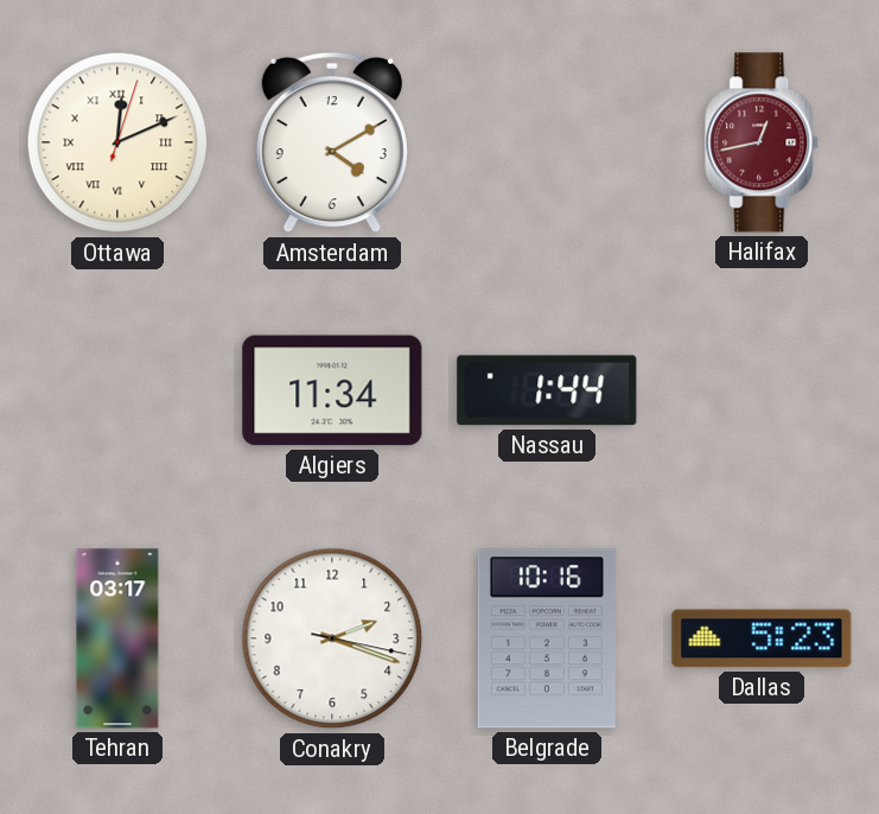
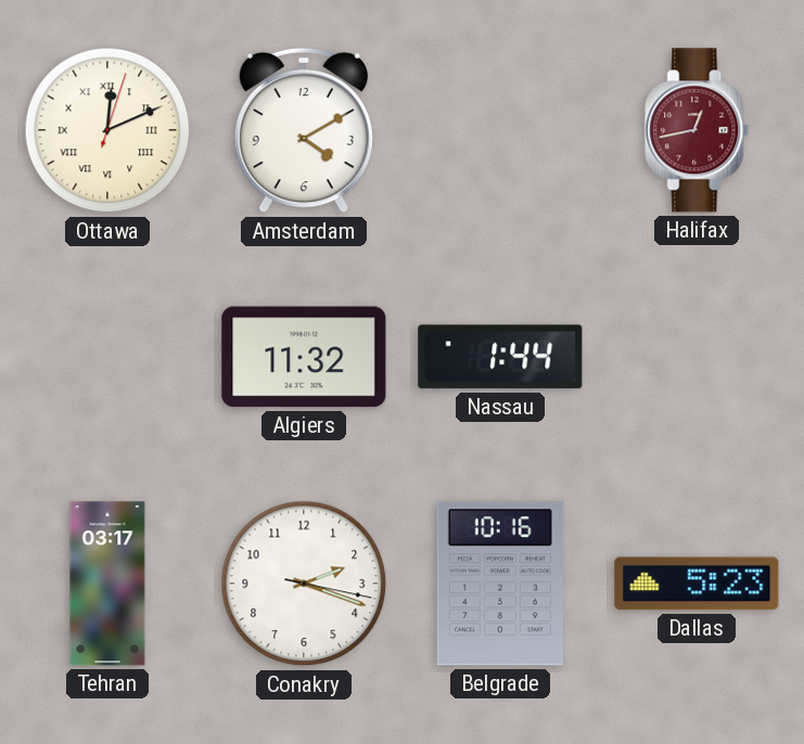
Algiers: 11:34 -> 11:32
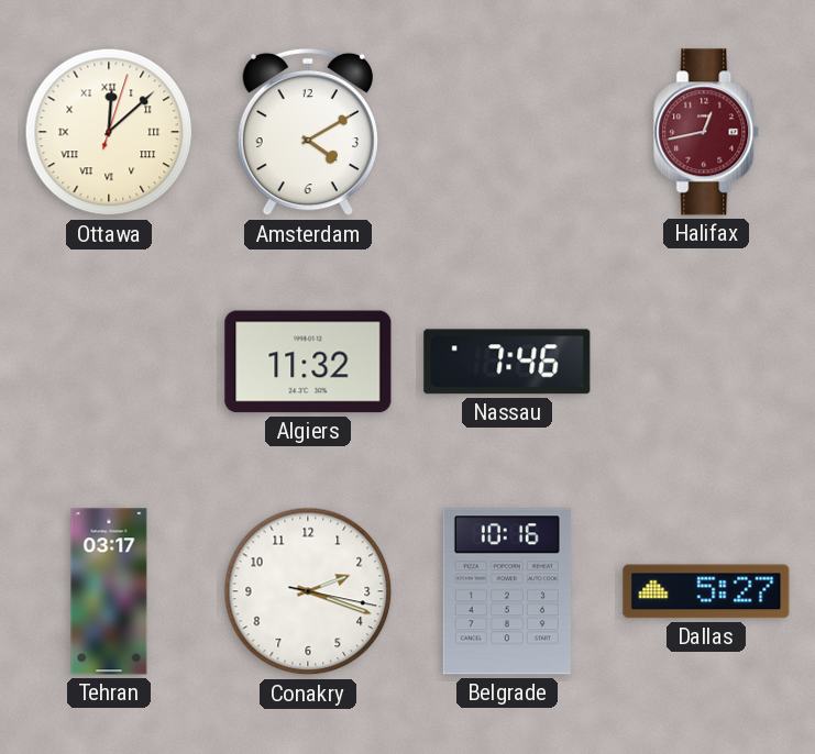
Ottawa: 12:11 -> 12:08
Nassau: 1:44 -> 7:46
Dallas: 5:23 -> 5:27
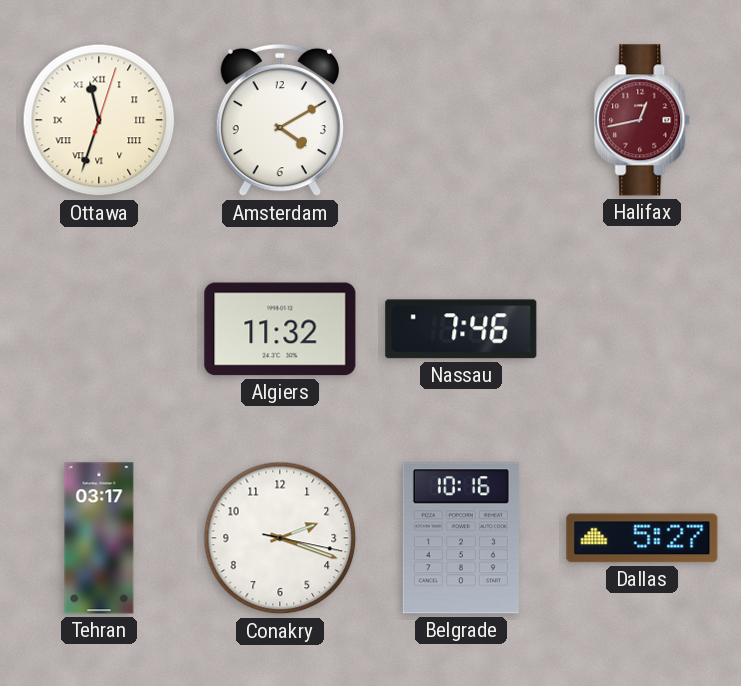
Ottawa: 12:08 -> 11:33
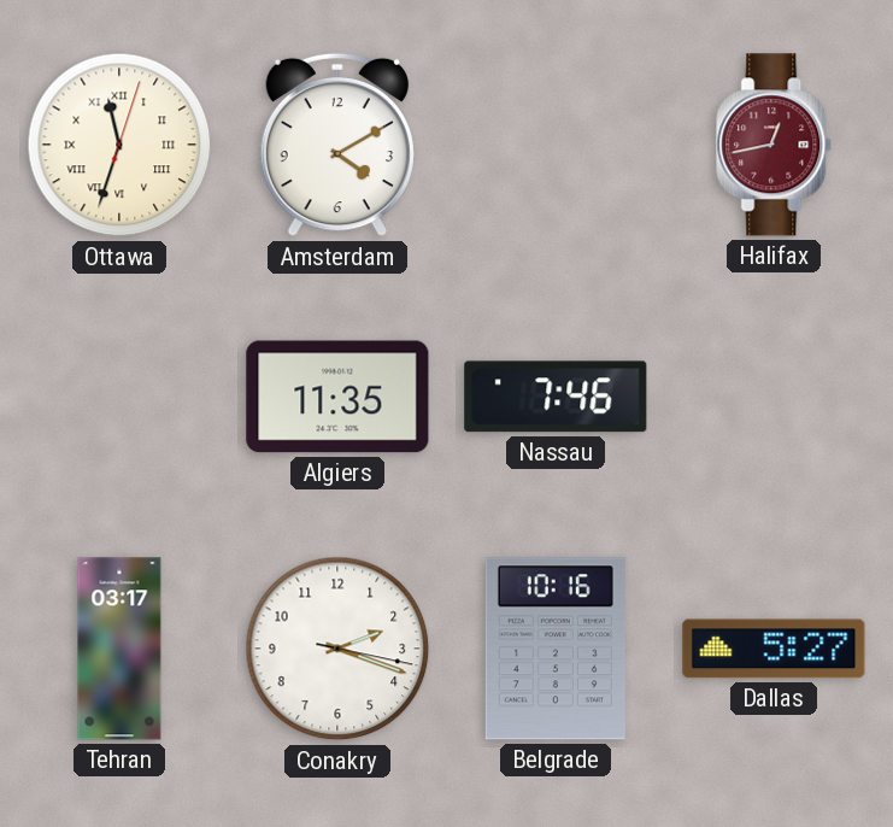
Algiers: 11:32 -> 11:35
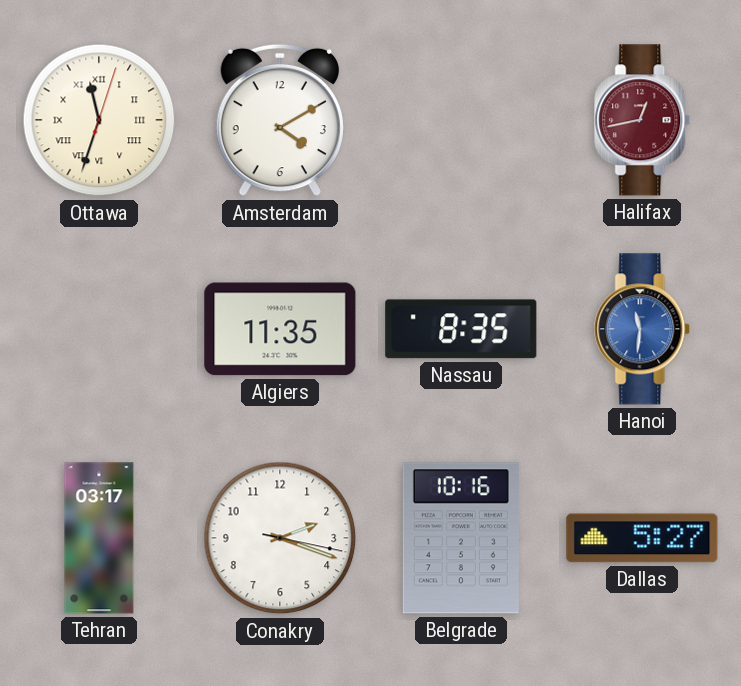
Nassau: 7:46 -> 8:35
Hanoi: none -> 11:31
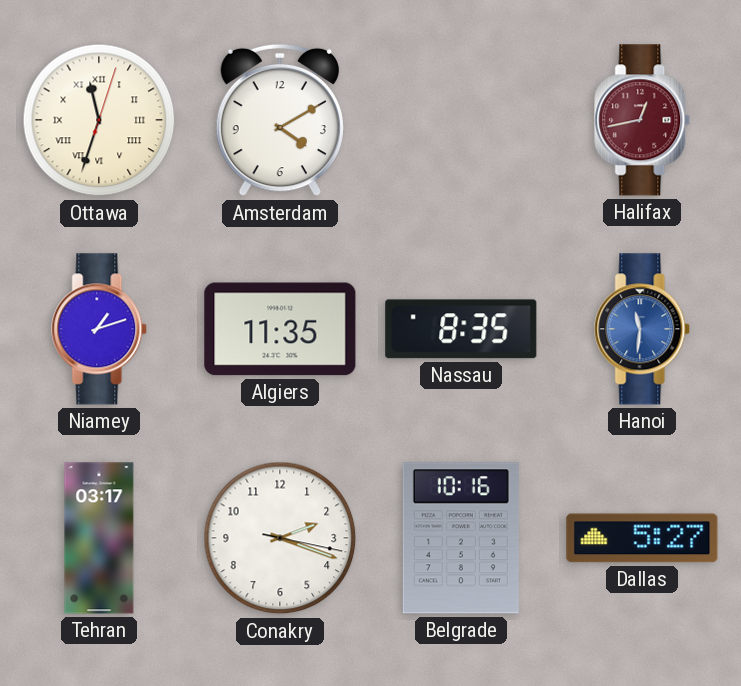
Niamey: none -> 1:12
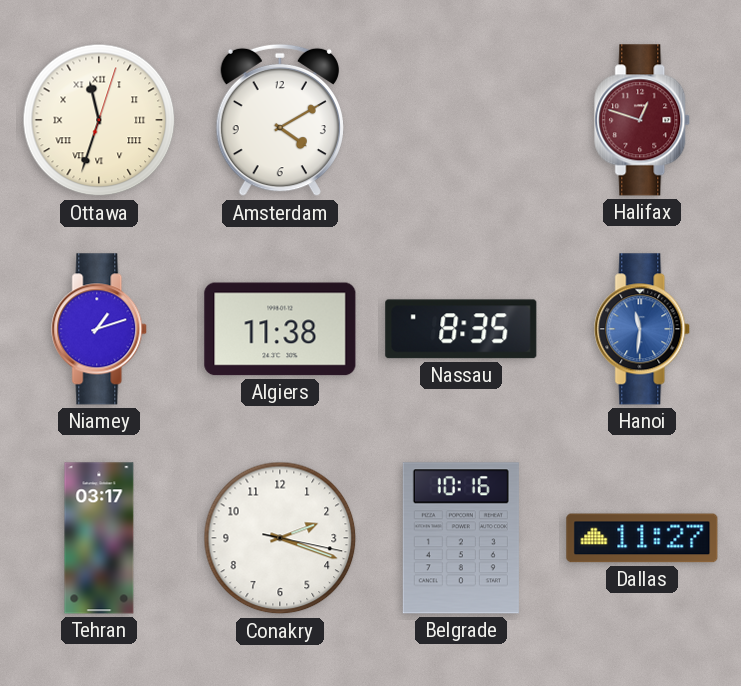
Halifax: 12:43 -> 12:48
Algiers: 11:35 -> 11:38
Dallas: 5:27 -> 11:27
